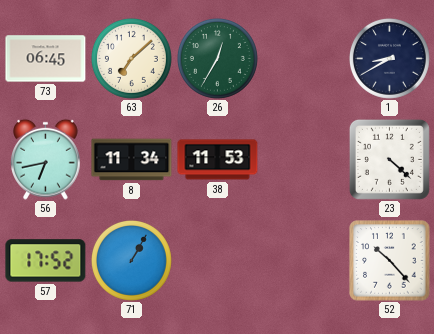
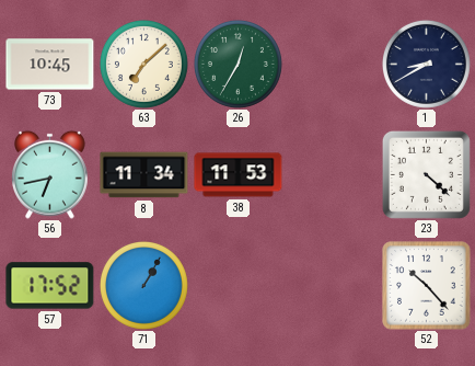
73: 06:45 -> 10:45
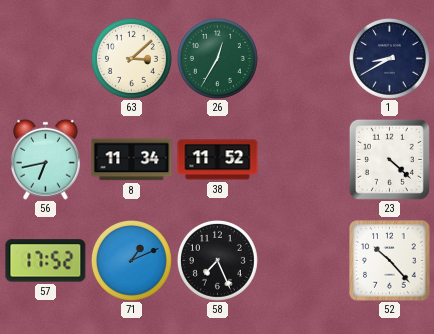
73: 10:45 -> none
63: 7:08 -> 3:08
38: 11:53 -> 11:52
71: 1:05 -> 1:11
58: none -> 7:26
